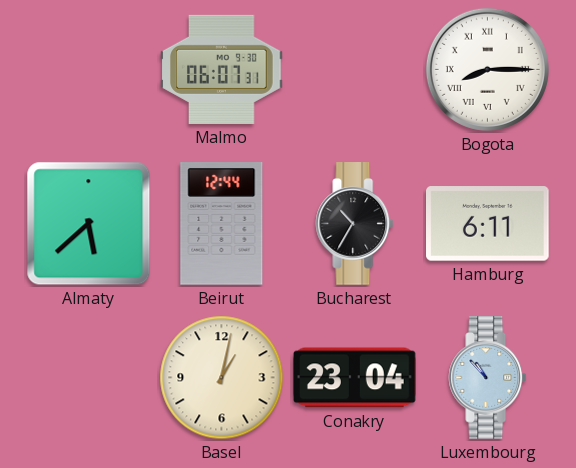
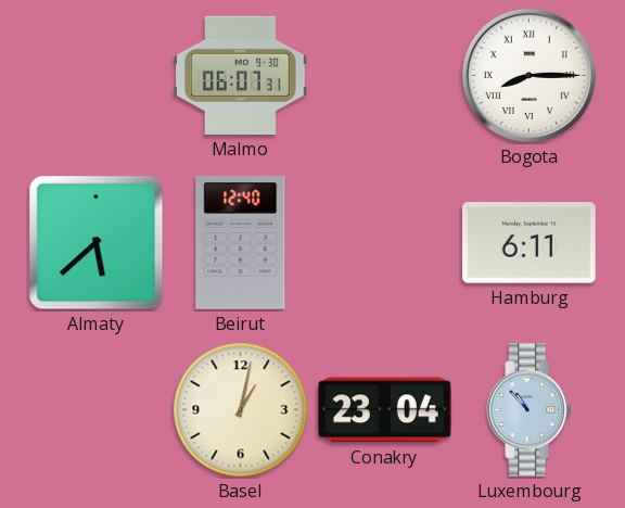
Beirut: 12:44 -> 12:40
Bucharest: 10:35 -> none
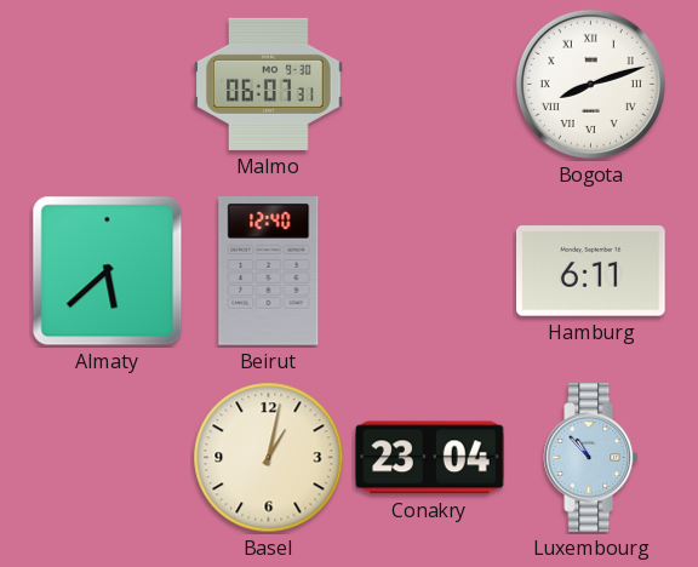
Bogota: 8:15 -> 8:12
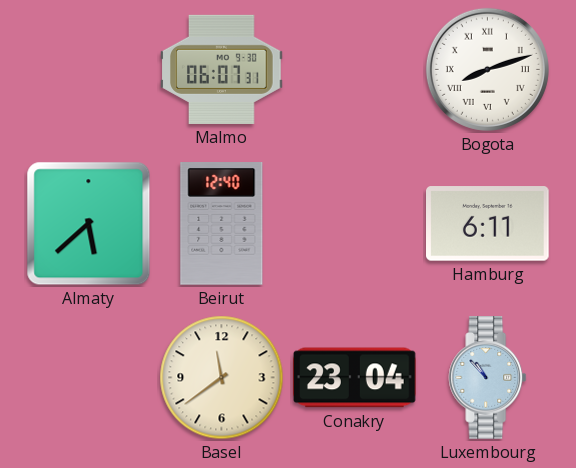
Basel: 1:02 -> 11:39
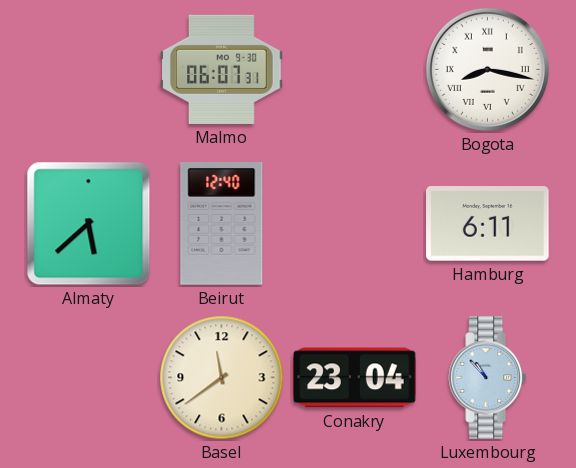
Bogota: 8:12 -> 8:17
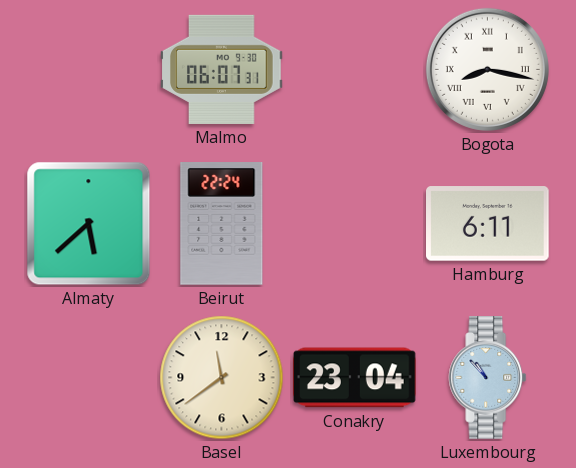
Beirut: 12:40 -> 22:24
